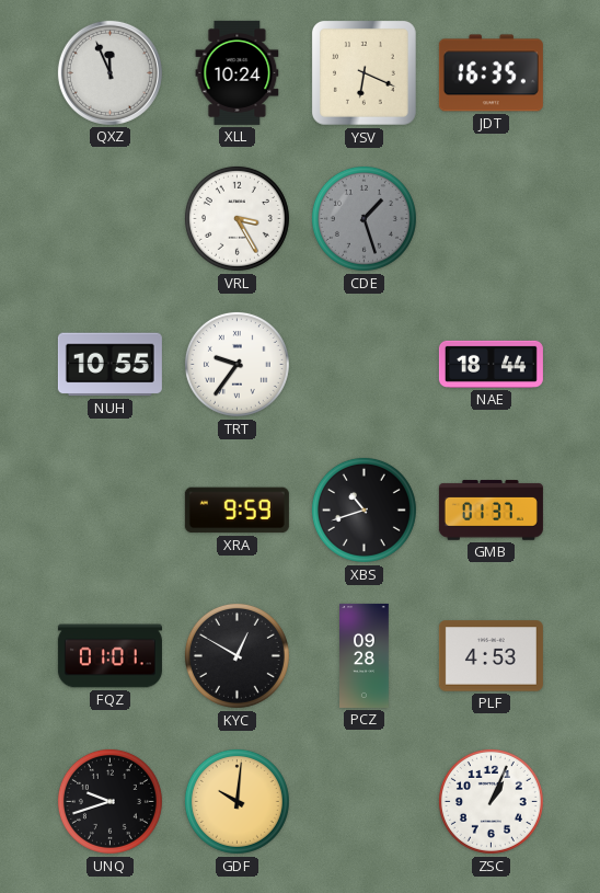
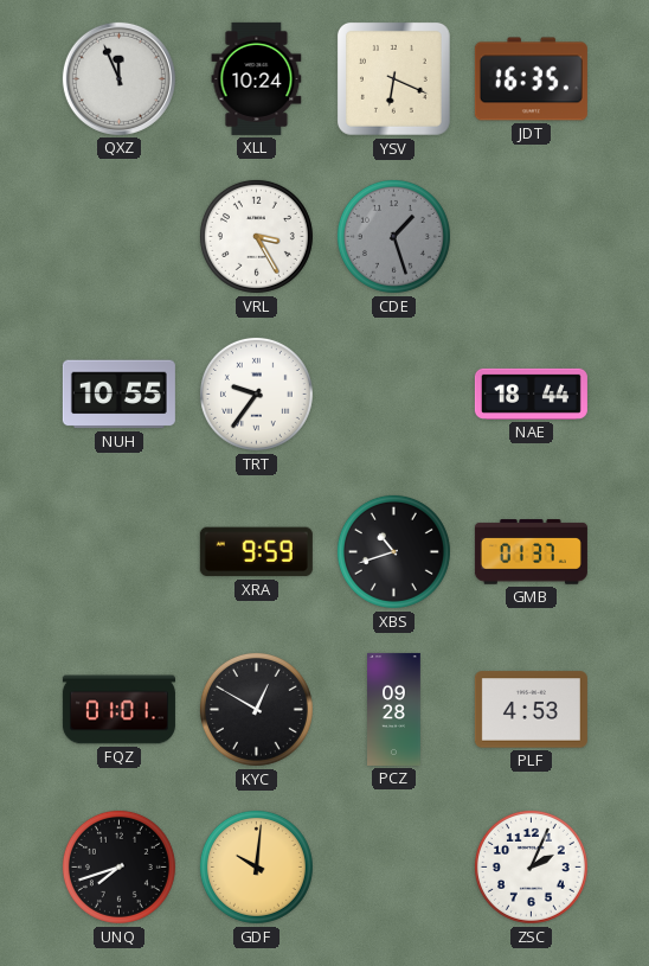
UNQ: 9:42 -> 7:42
ZSC: 1:04 -> 2:04
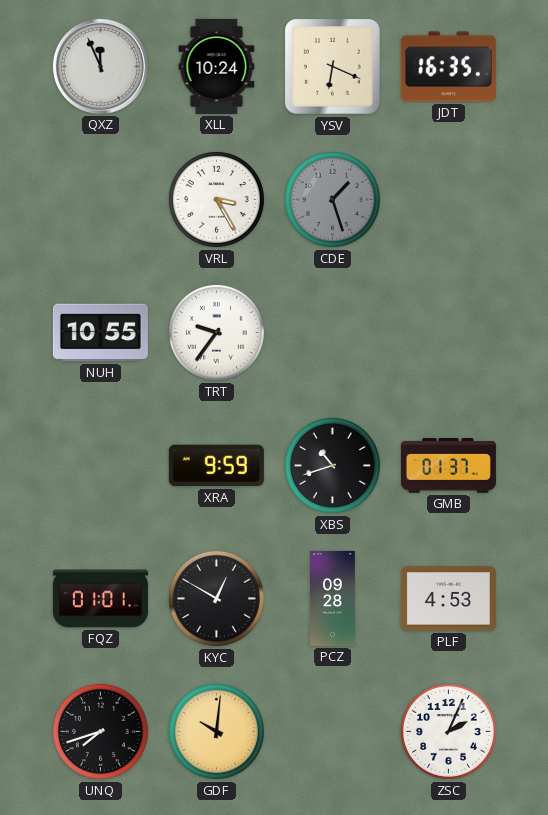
NAE: 18:44 -> none
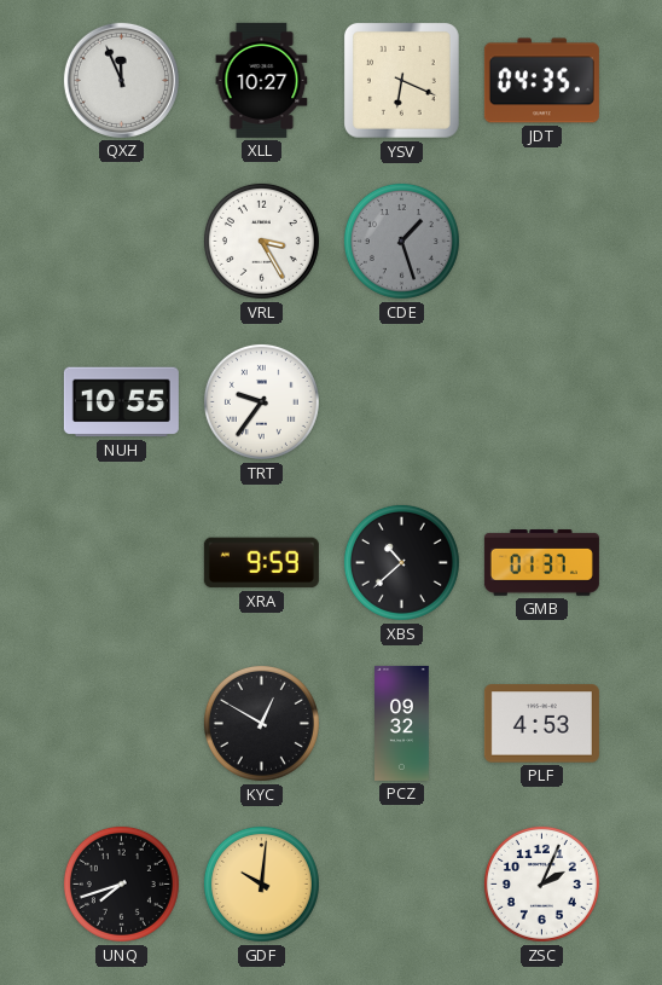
XLL: 10:24 -> 10:27
JDT: 16:35 -> 04:35
XBS: 10:42 -> 10:38
FQZ: 01:01 -> none
PCZ: 09:28 -> 09:32
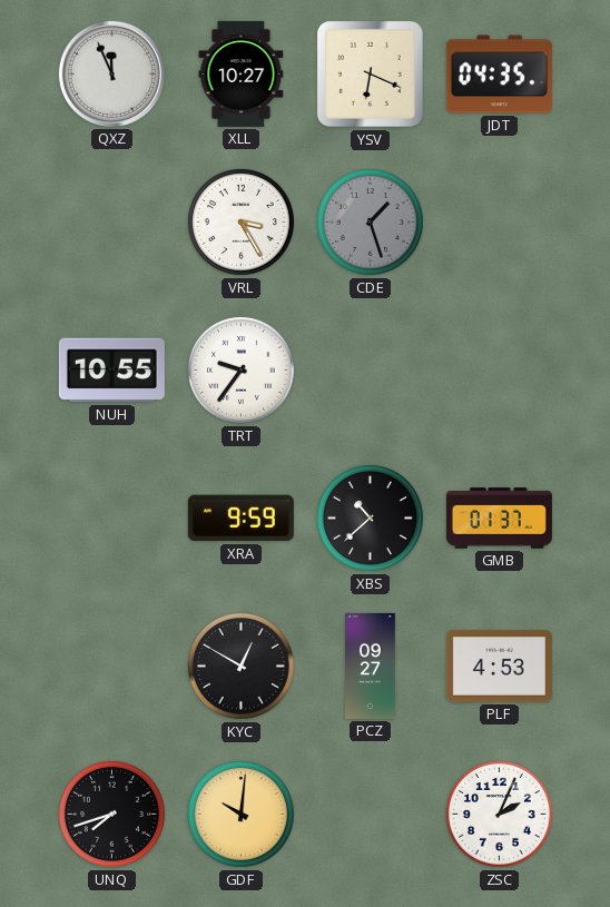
PCZ: 09:32 -> 09:27
